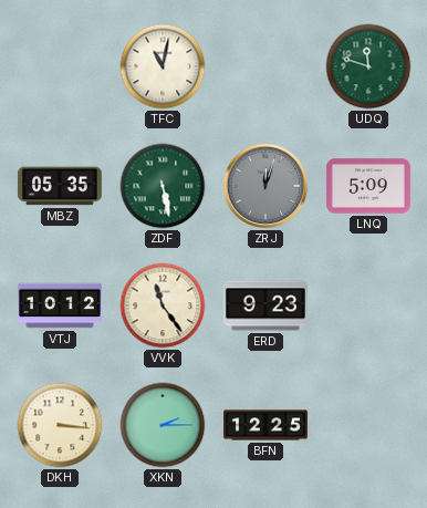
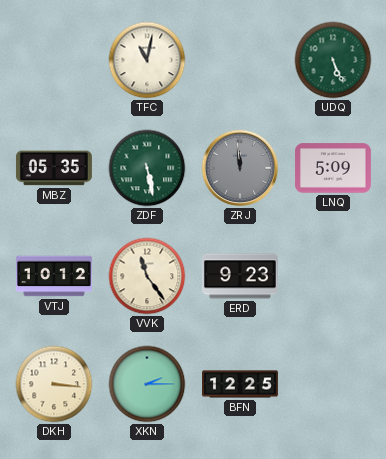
UDQ: 11:48 -> 5:26
ZRJ: 12:03 -> 11:59
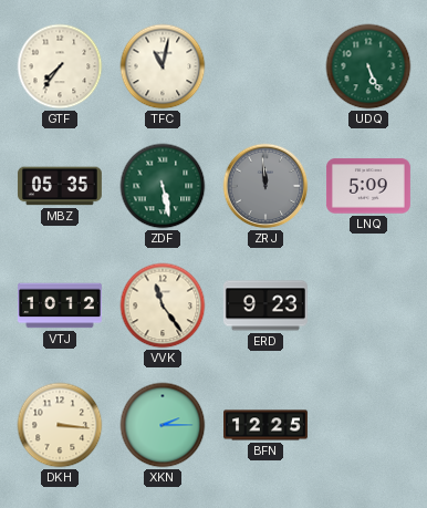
GTF: none -> 7:36
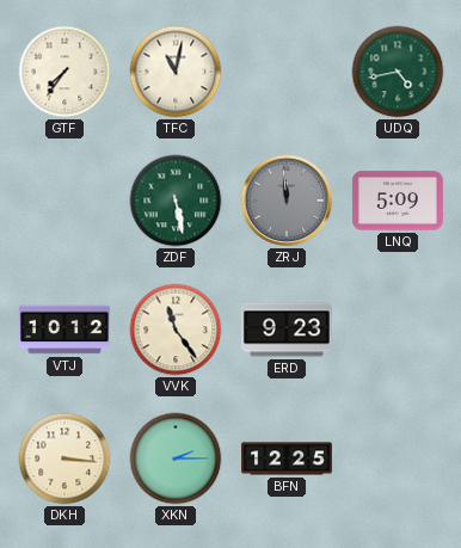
UDQ: 5:26 -> 4:43
MBZ: 05:35 -> none
